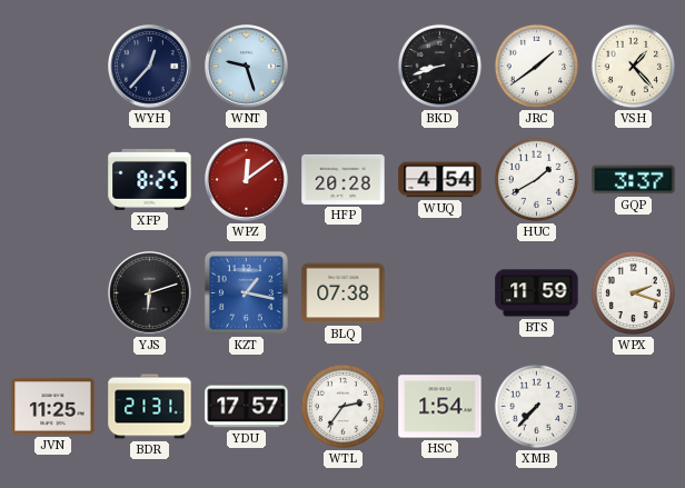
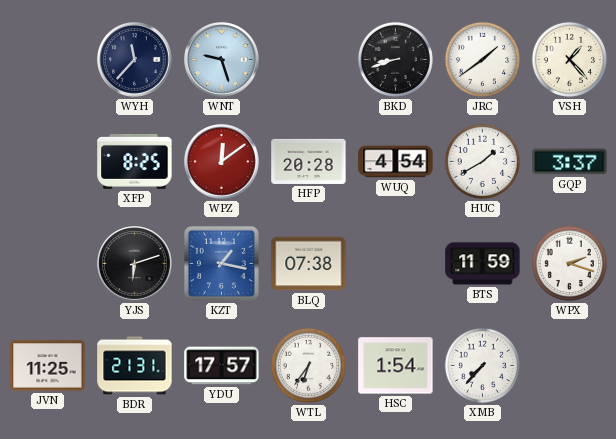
WYH: 12:37 -> 11:37
WTL: 2:36 -> 6:36
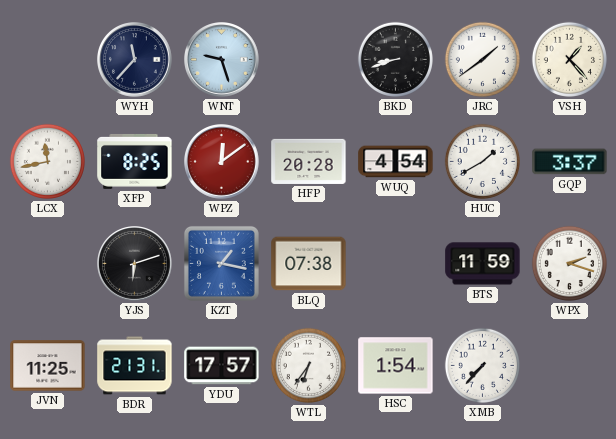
LCX: none -> 11:43
